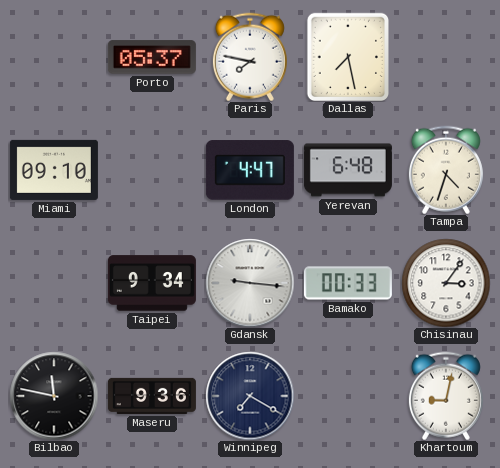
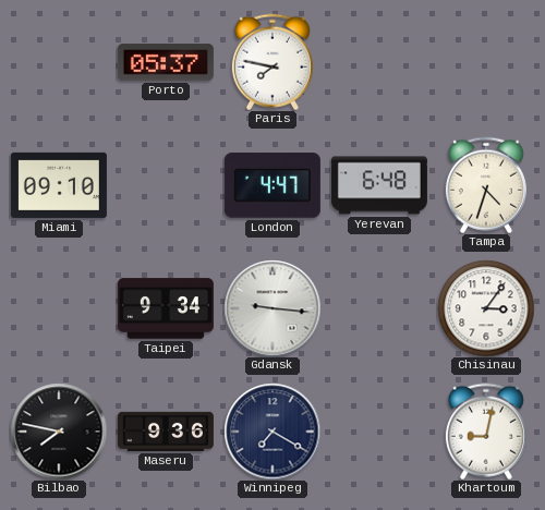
Dallas: 7:28 -> none
Bamako: 00:33 -> none
Bilbao: 11:47 -> 7:47
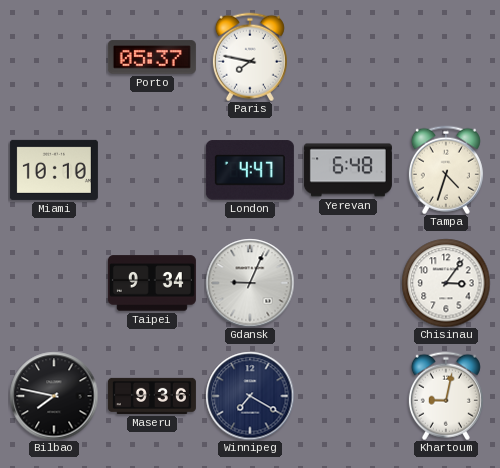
Miami: 09:10 -> 10:10
Gdansk: 9:16 -> 9:04
